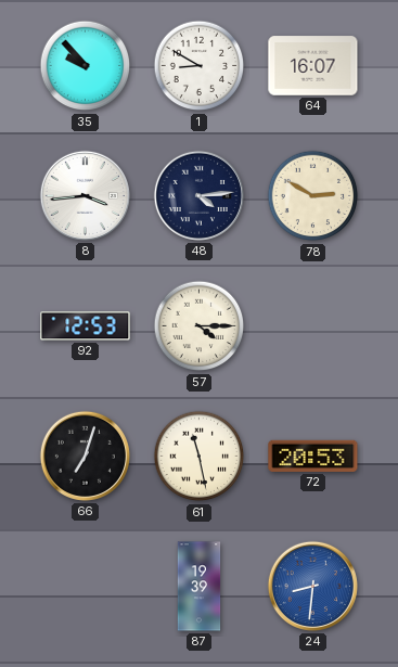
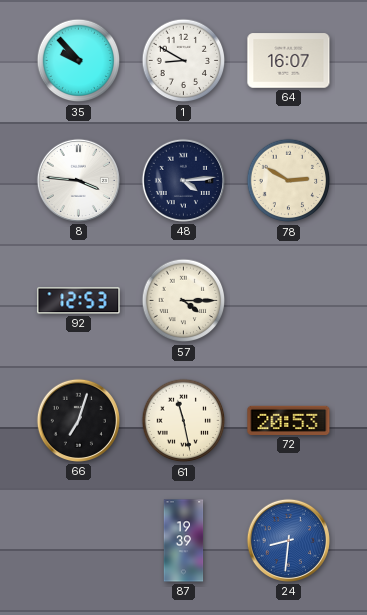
8: 3:44 -> 3:46
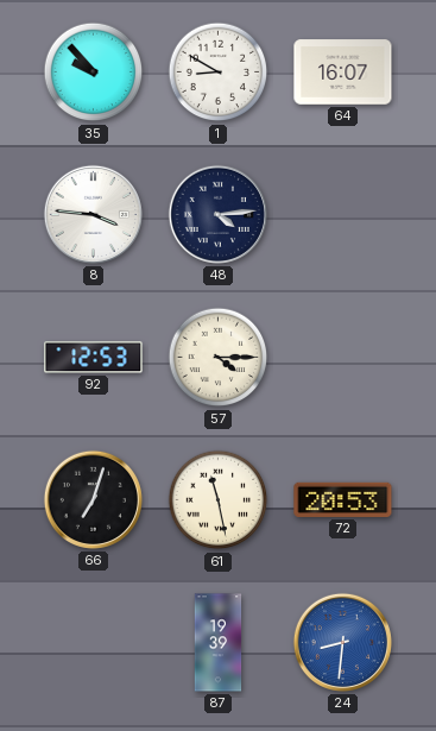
78: 2:50 -> none
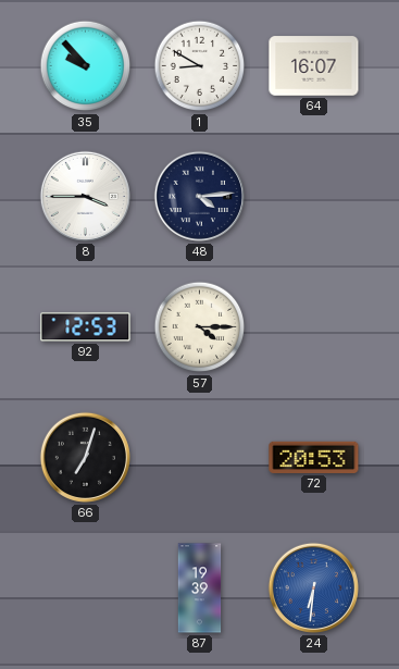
8: 3:46 -> 3:45
61: 11:28 -> none
24: 8:31 -> 6:31
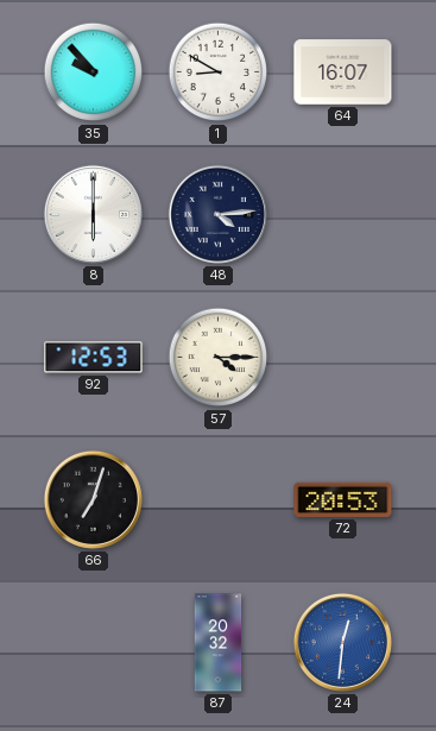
8: 3:45 -> 6:00
87: 19:39 -> 20:32
24: 6:31 -> 12:31
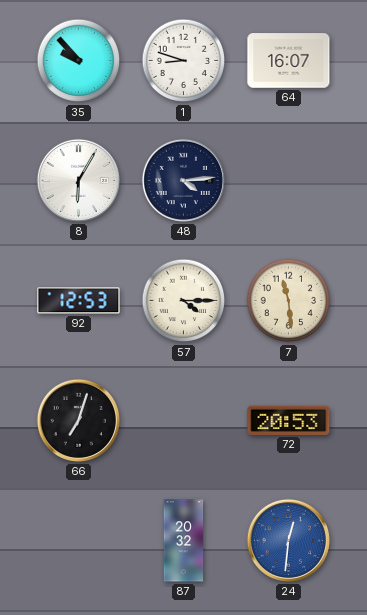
1: 8:50 -> 8:48
8: 6:00 -> 6:05
7: none -> 11:29
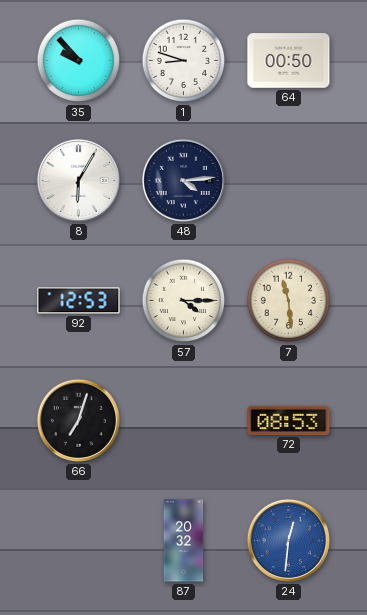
64: 16:07 -> 00:50
72: 20:53 -> 08:53
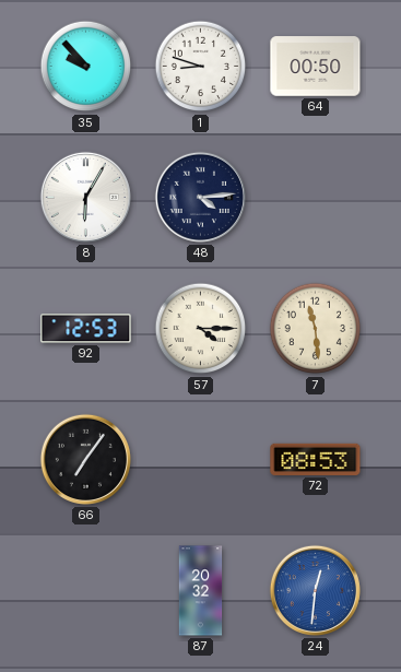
66: 7:03 -> 7:06
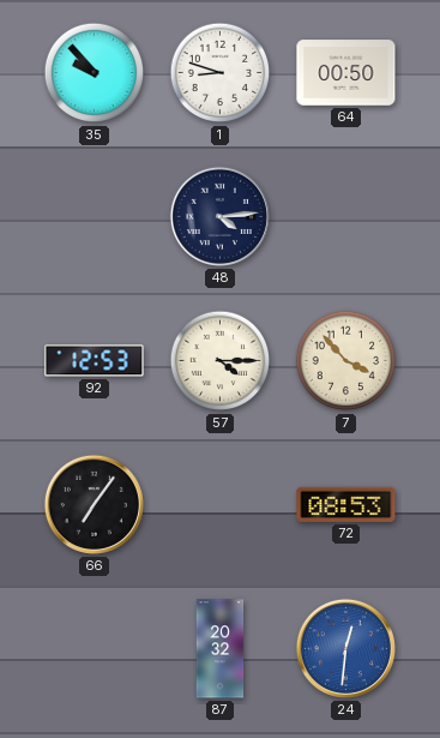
8: 6:05 -> none
7: 11:29 -> 3:53
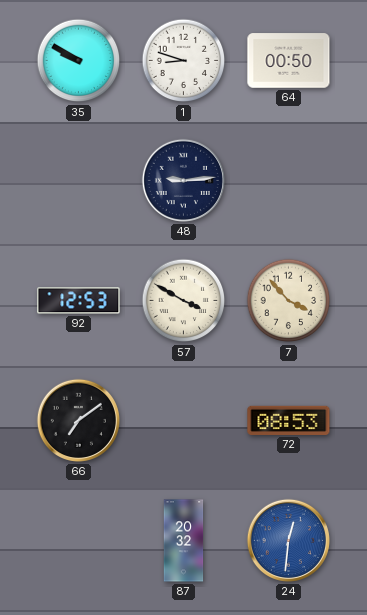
35: 9:53 -> 9:50
48: 4:14 -> 9:14
57: 4:15 -> 3:50
66: 7:06 -> 7:09
